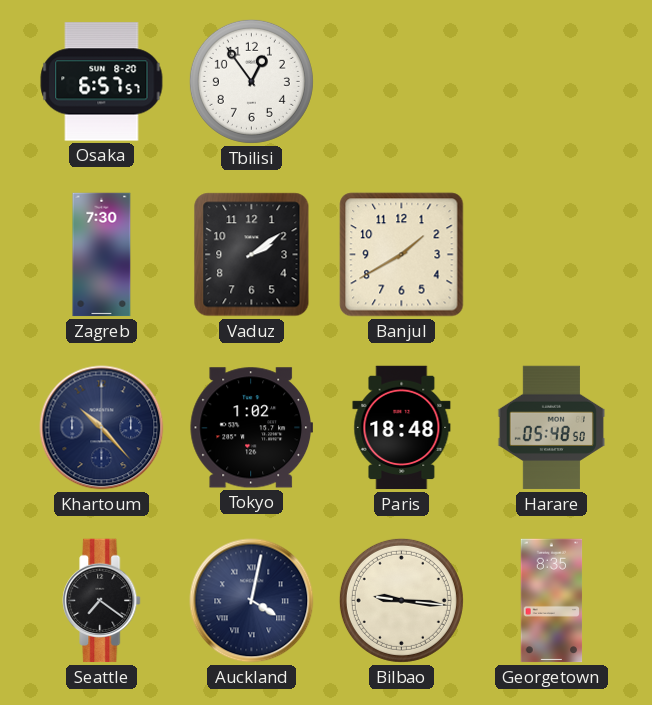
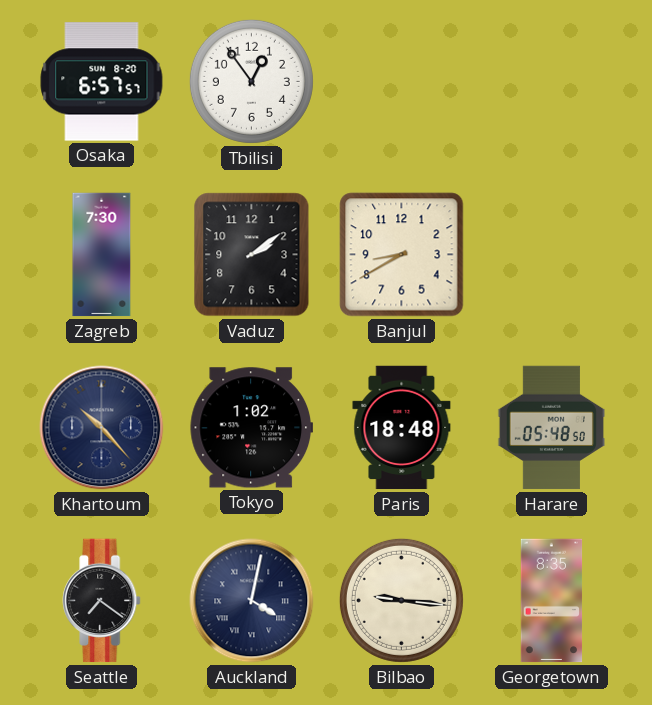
Banjul: 1:40 -> 8:40
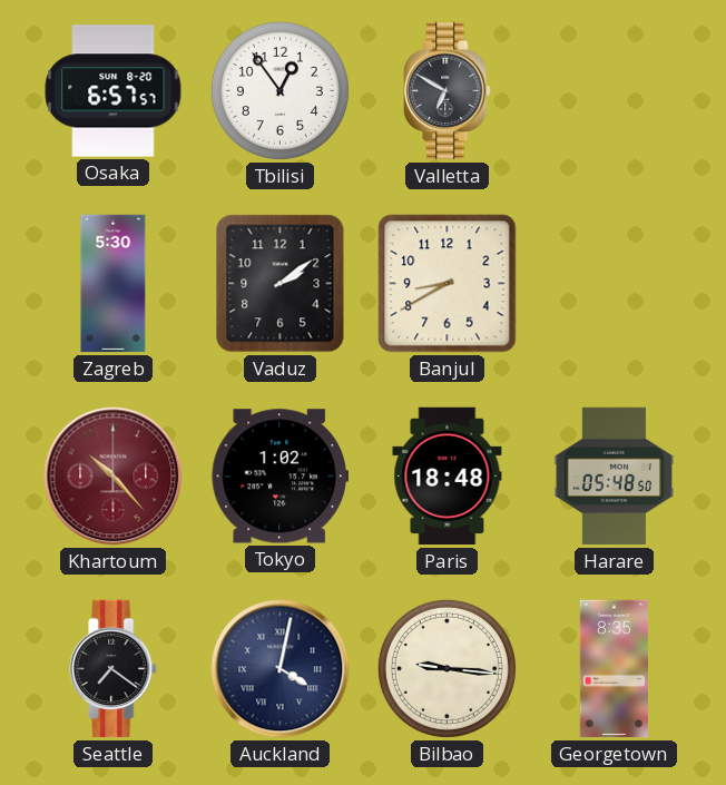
Valletta: none -> 6:50
Zagreb: 7:30 -> 5:30
Khartoum dial: navy -> burgundy
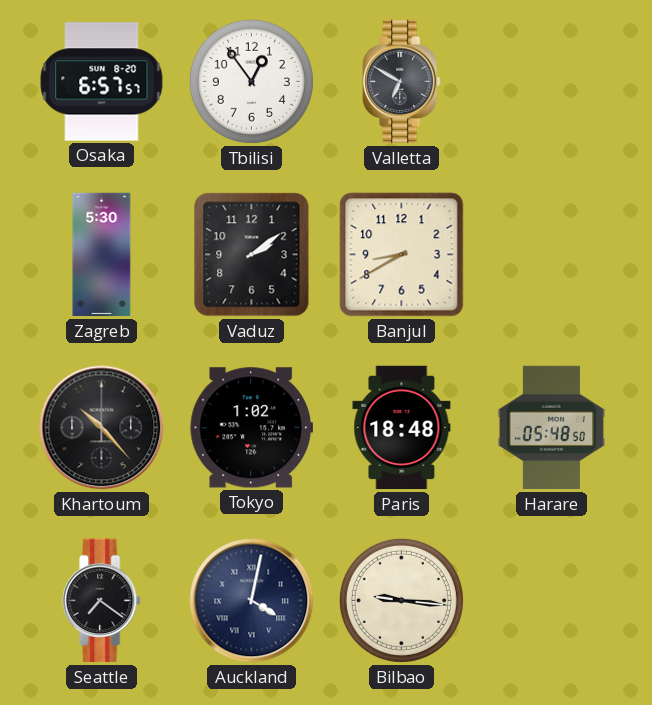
Khartoum dial: burgundy -> black
Georgetown: 8:35 -> none
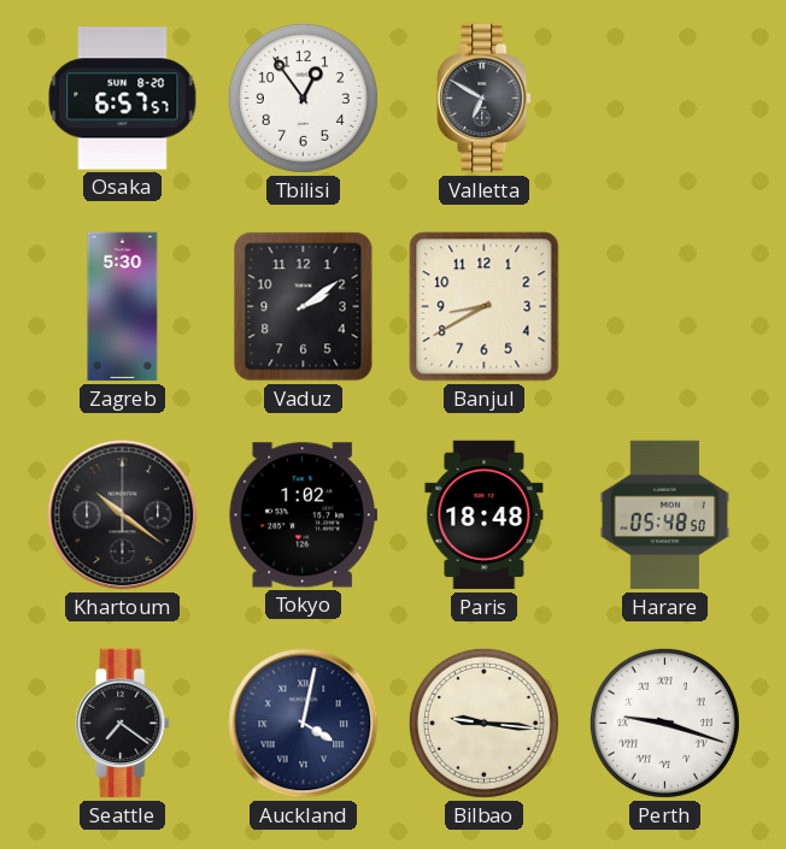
Khartoum: 10:23 -> 10:21
Perth: none -> 9:18
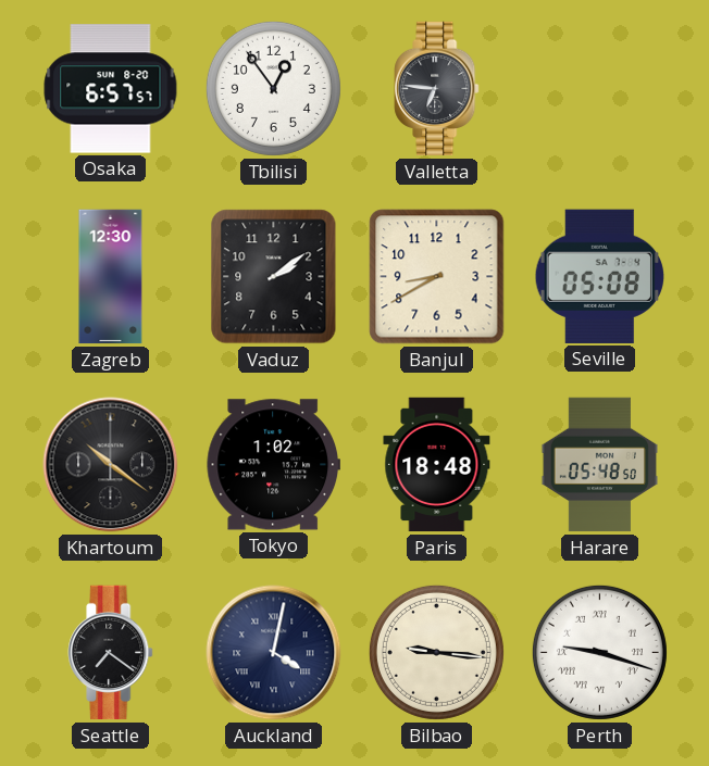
Valletta: 6:50 -> 6:46
Zagreb: 5:30 -> 12:30
Seville: none -> 05:08
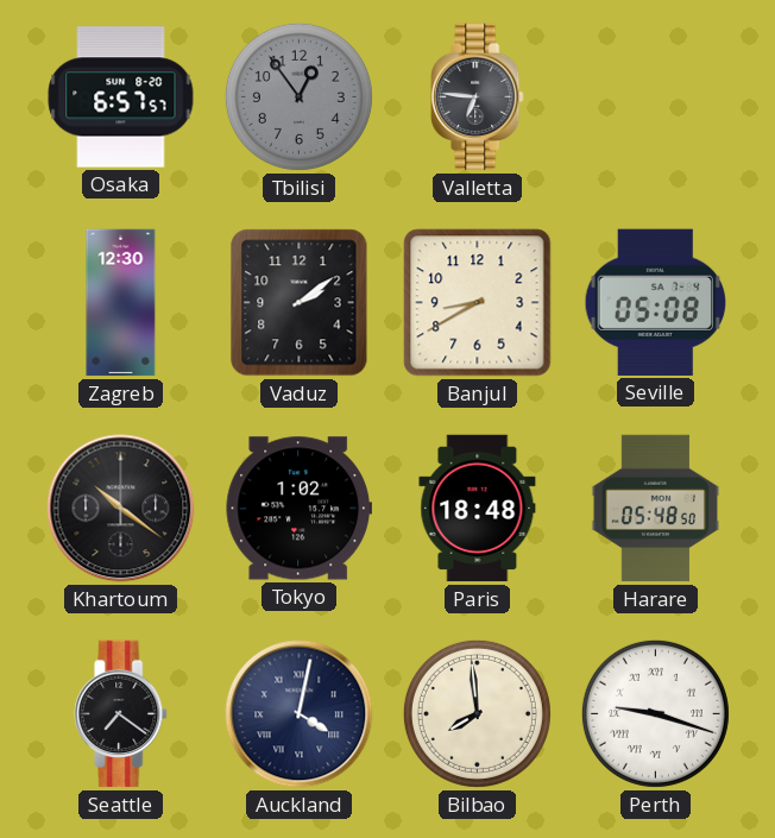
Tbilisi dial: white -> grey
Bilbao: 9:16 -> 7:59
